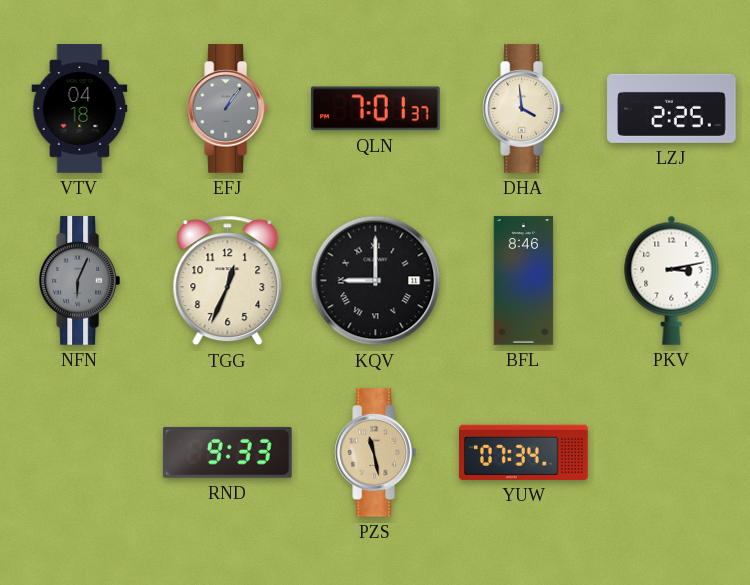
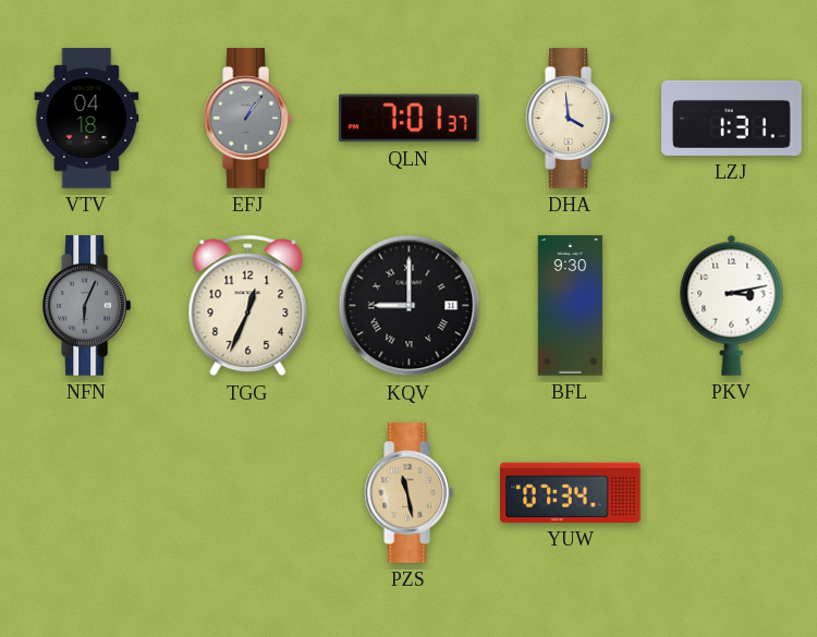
LZJ: 2:25 -> 1:31
BFL: 8:46 -> 9:30
RND: 9:33 -> none
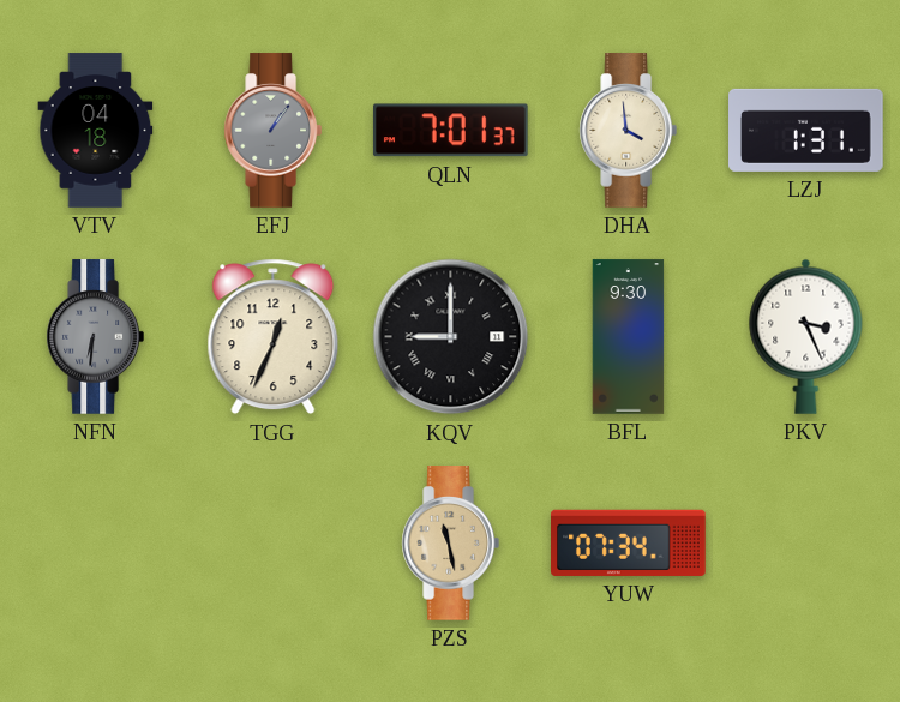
NFN: 6:04 -> 6:31
PKV: 3:13 -> 3:26
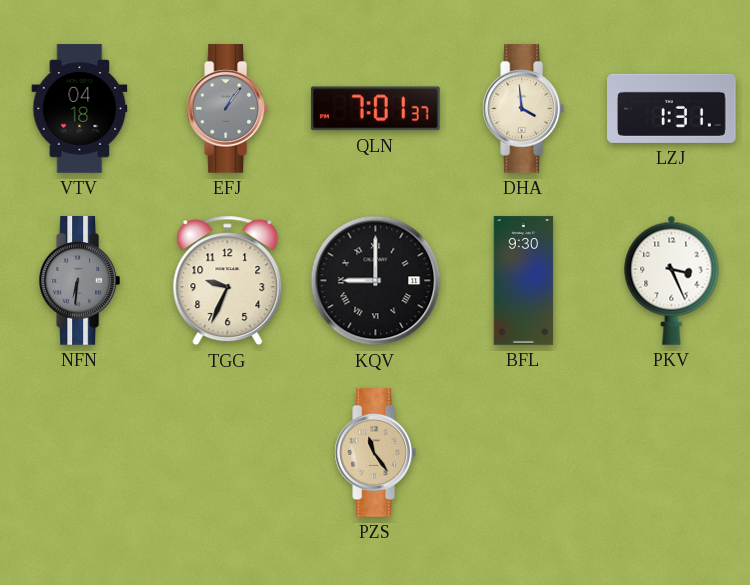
TGG: 12:34 -> 9:34
PZS: 11:28 -> 11:24
YUW: 07:34 -> none
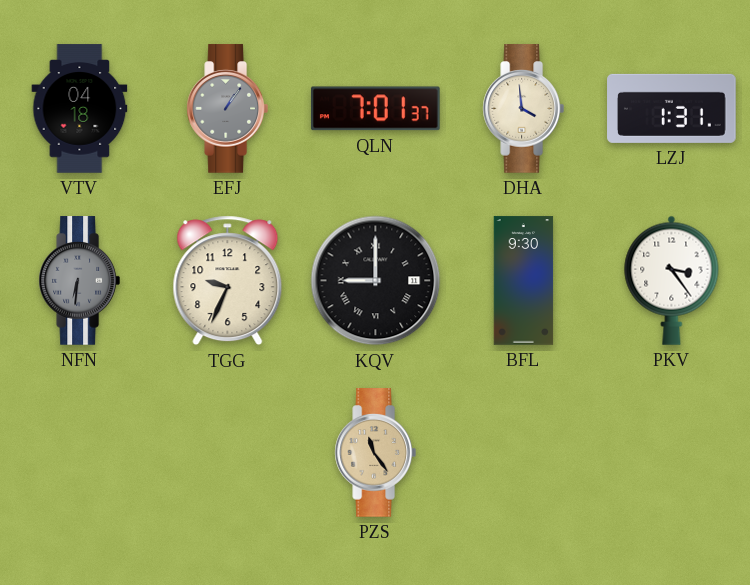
PKV: 3:26 -> 3:24
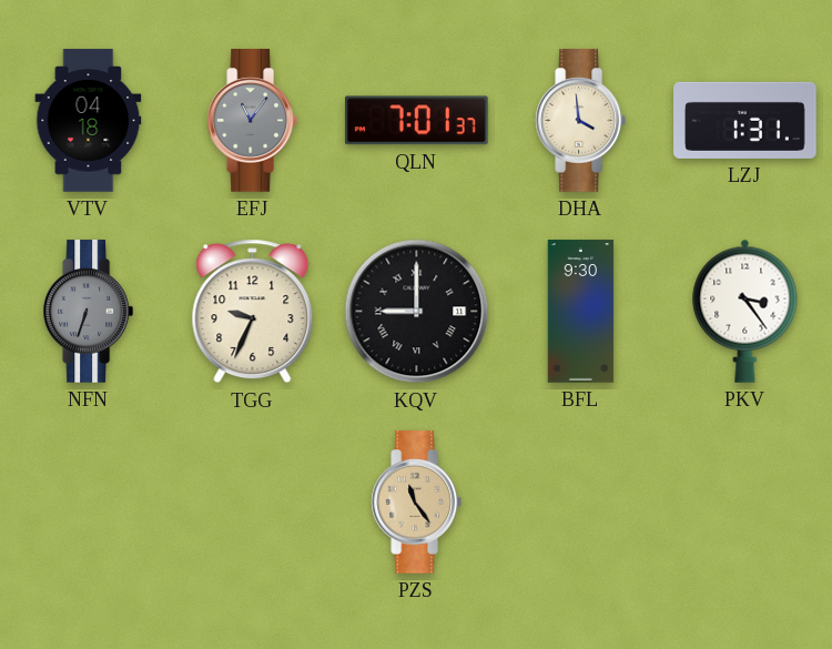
EFJ: 1:06 -> 11:06
NFN: 6:31 -> 6:33
